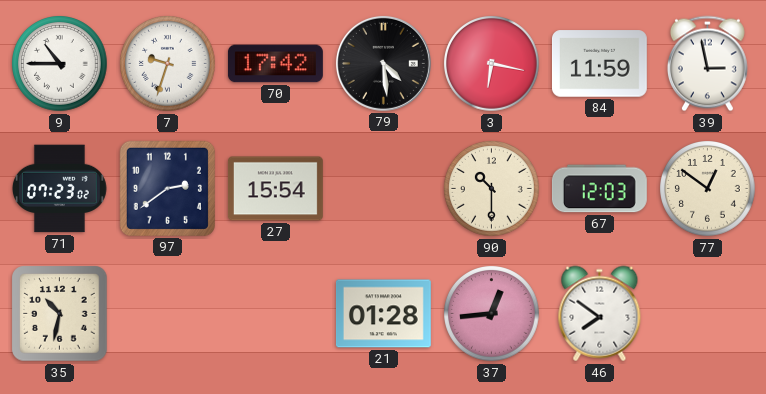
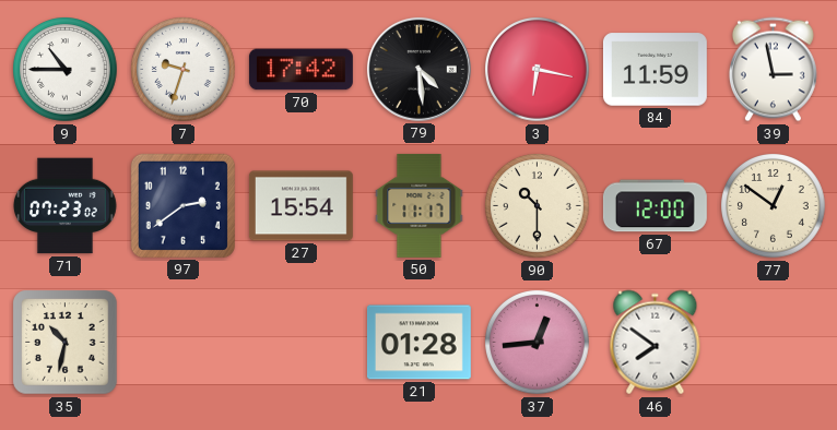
50: none -> 11:17
67: 12:03 -> 12:00
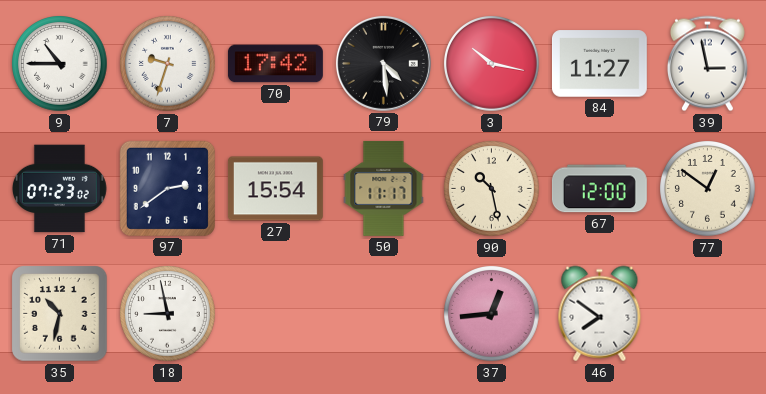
3: 6:17 -> 10:17
84: 11:59 -> 11:27
90: 10:30 -> 10:28
18: none -> 8:58
21: 01:28 -> none
